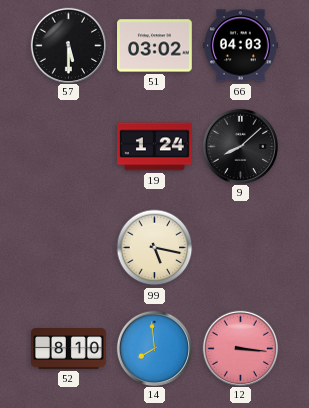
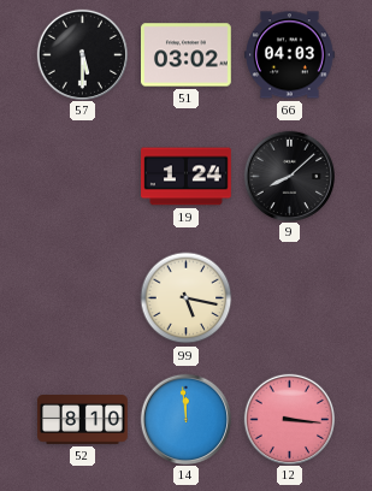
14: 7:59 -> 11:59
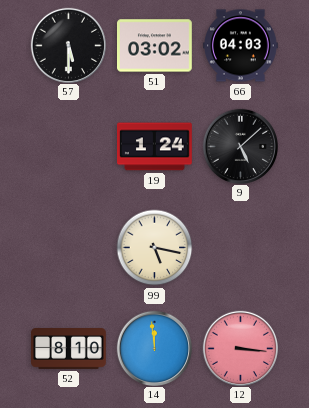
9: 8:08 -> 5:08
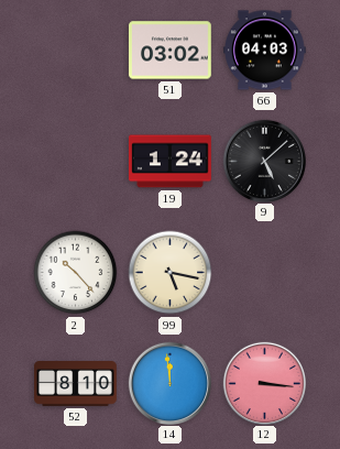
57: 5:30 -> none
2: none -> 10:23
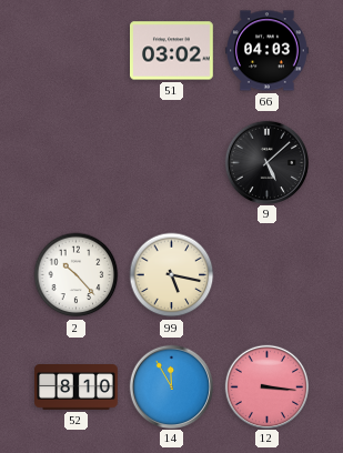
19: 1:24 -> none
14: 11:59 -> 11:55
